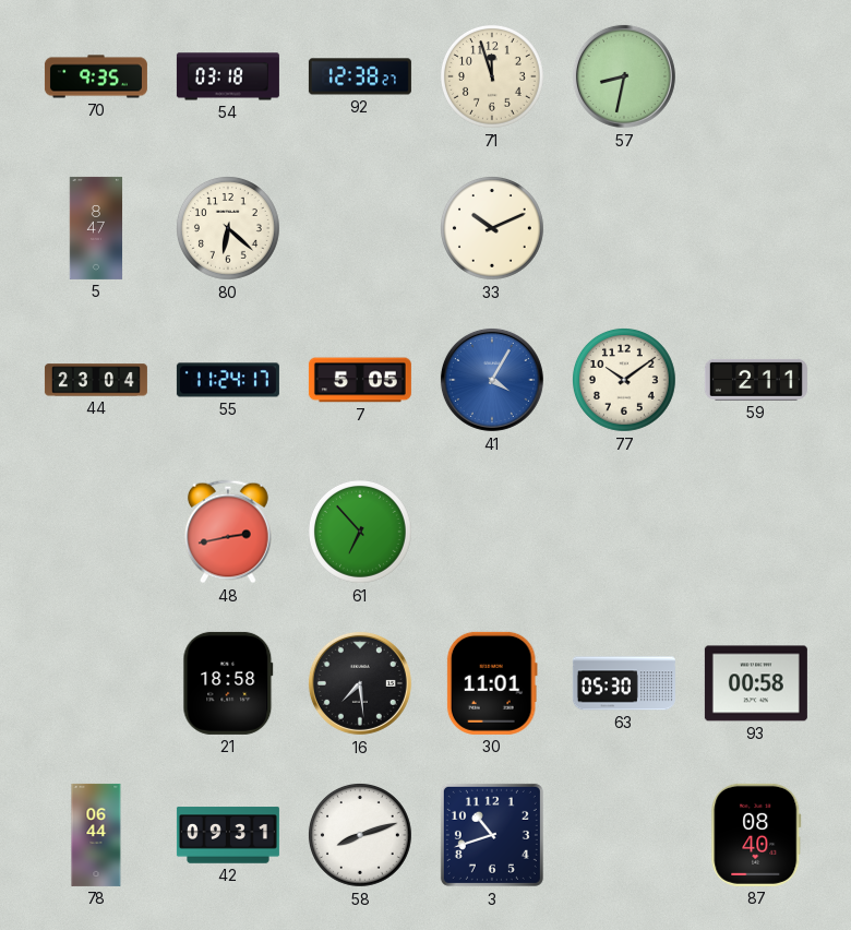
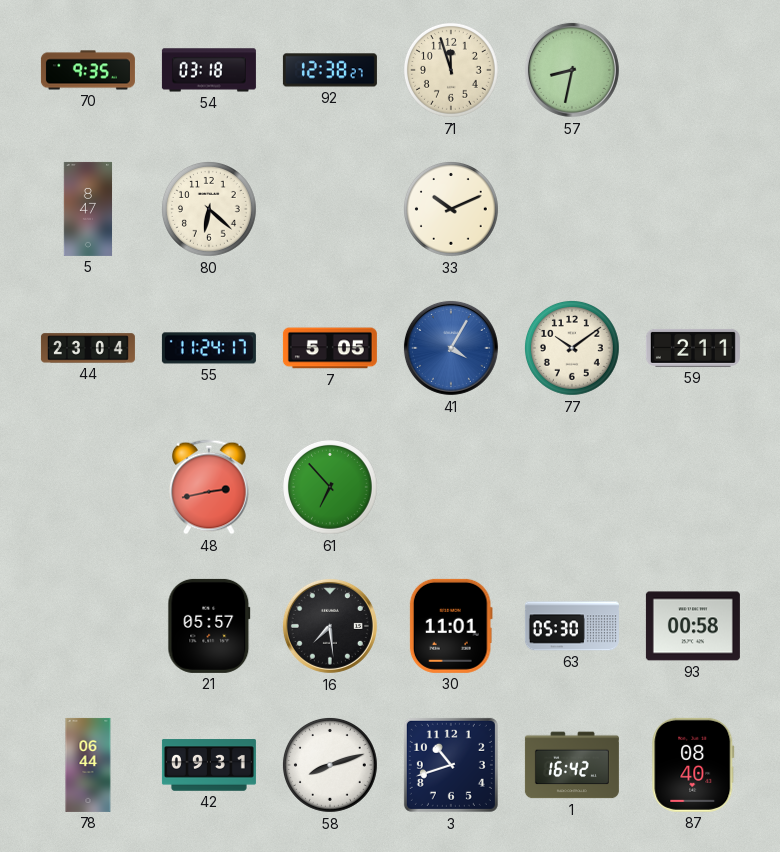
21: 18:58 -> 05:57
1: none -> 16:42
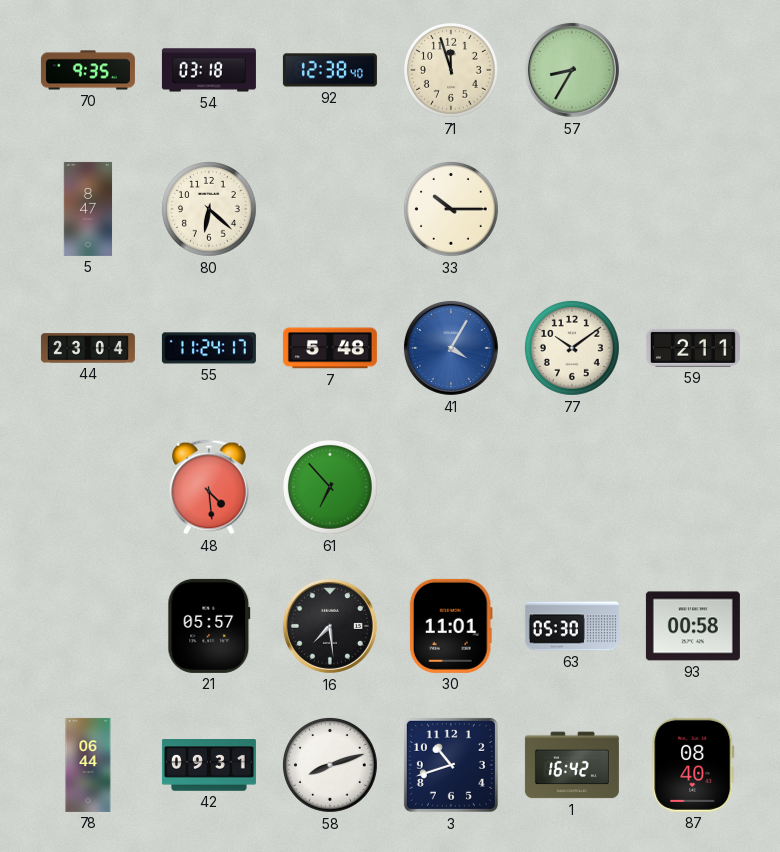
92: 12:38:27 -> 12:38:40
57: 8:32 -> 8:35
33: 10:11 -> 10:15
7: 5:05 -> 5:48
48: 2:43 -> 4:29
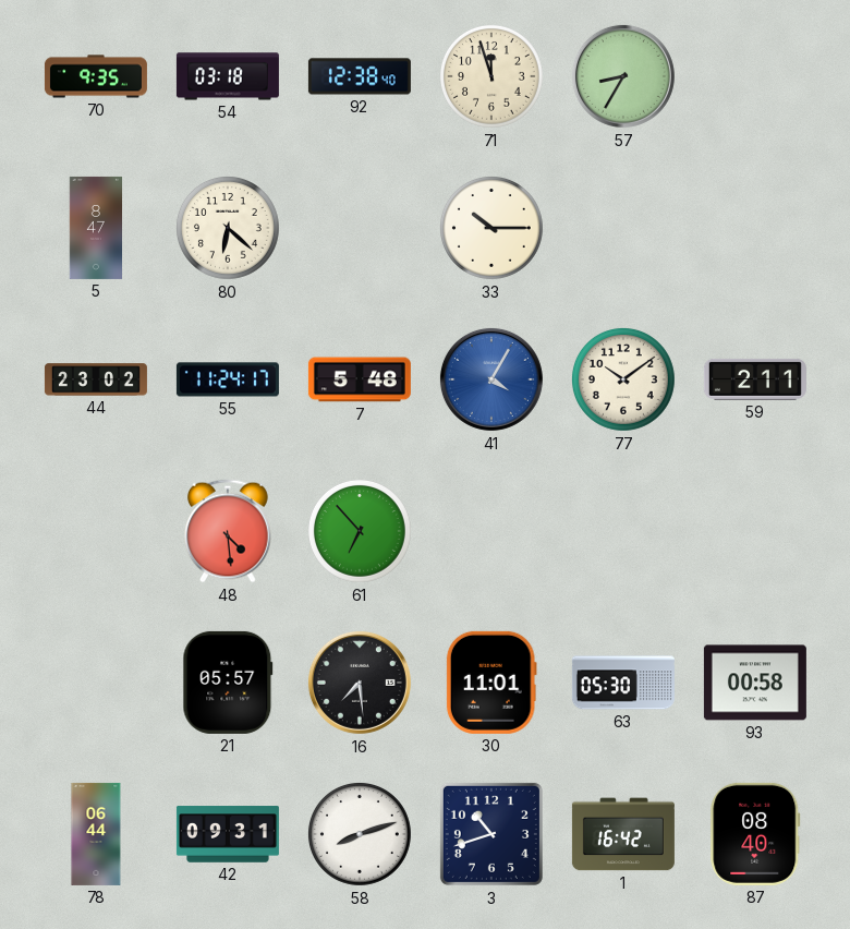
44: 23:04 -> 23:02
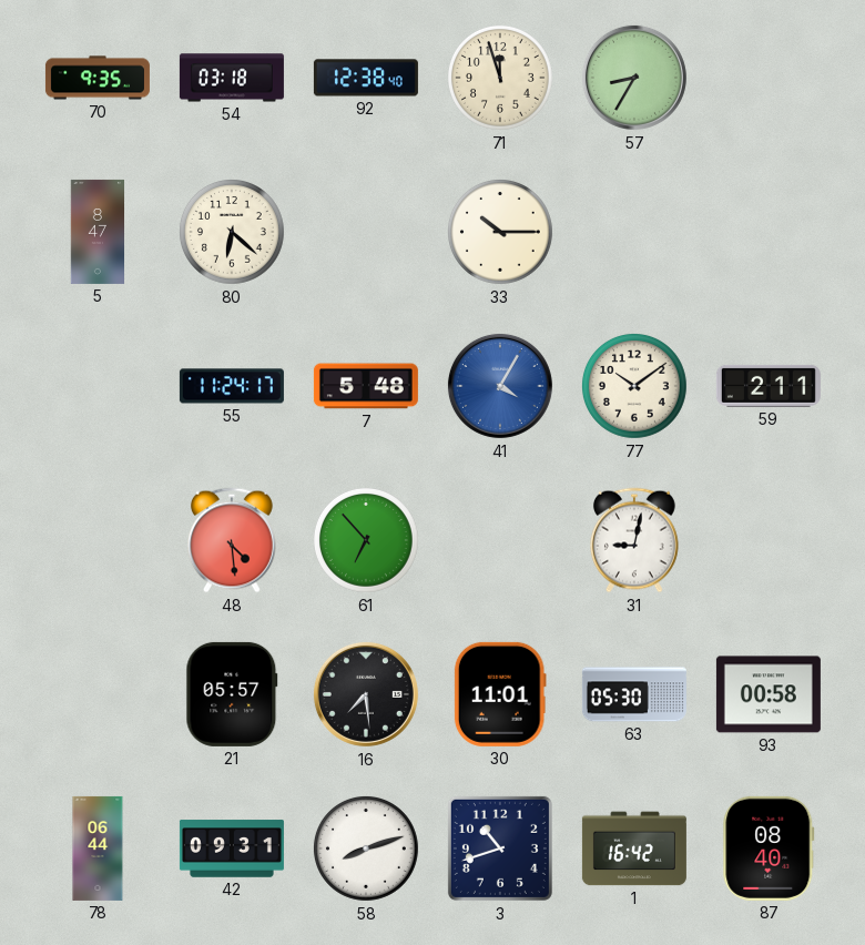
44: 23:02 -> none
31: none -> 9:02
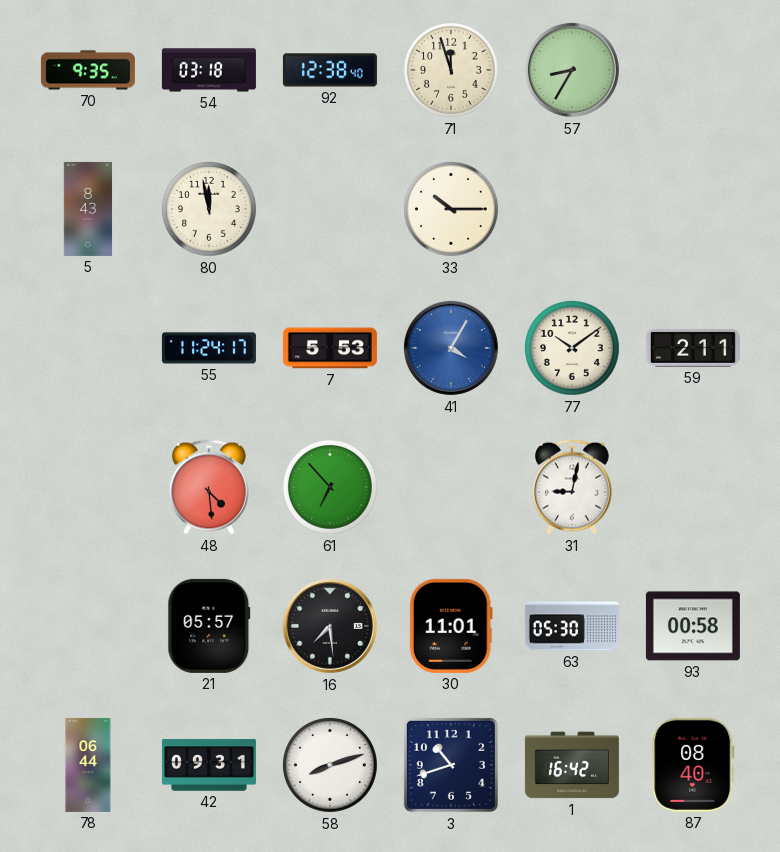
5: 8:47 -> 8:43
80: 6:22 -> 11:58
7: 5:48 -> 5:53
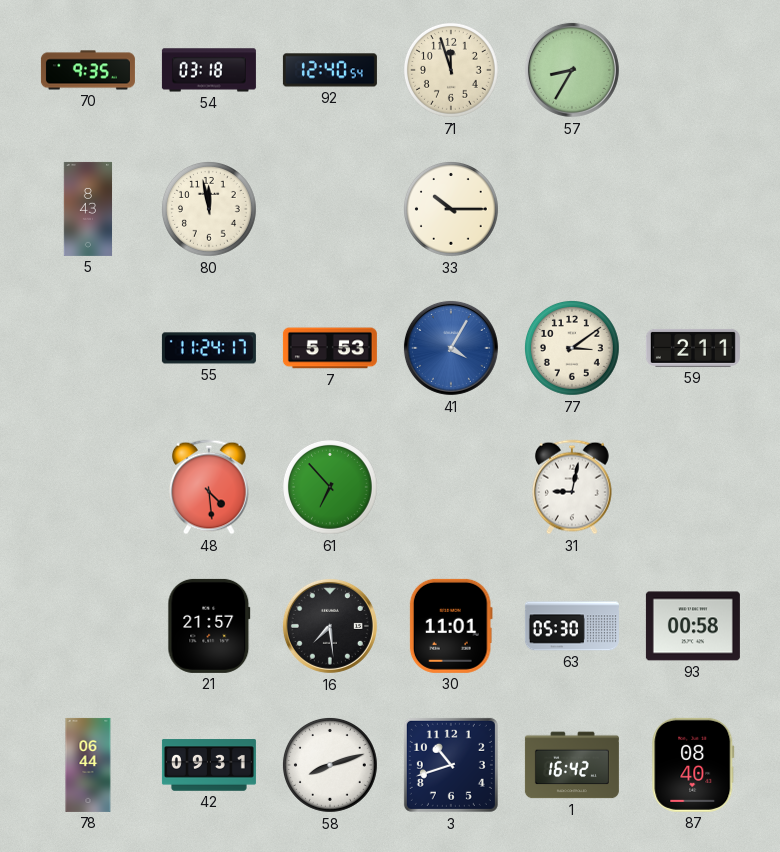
92: 12:38 -> 12:40
77: 10:09 -> 3:09
21: 05:57 -> 21:57
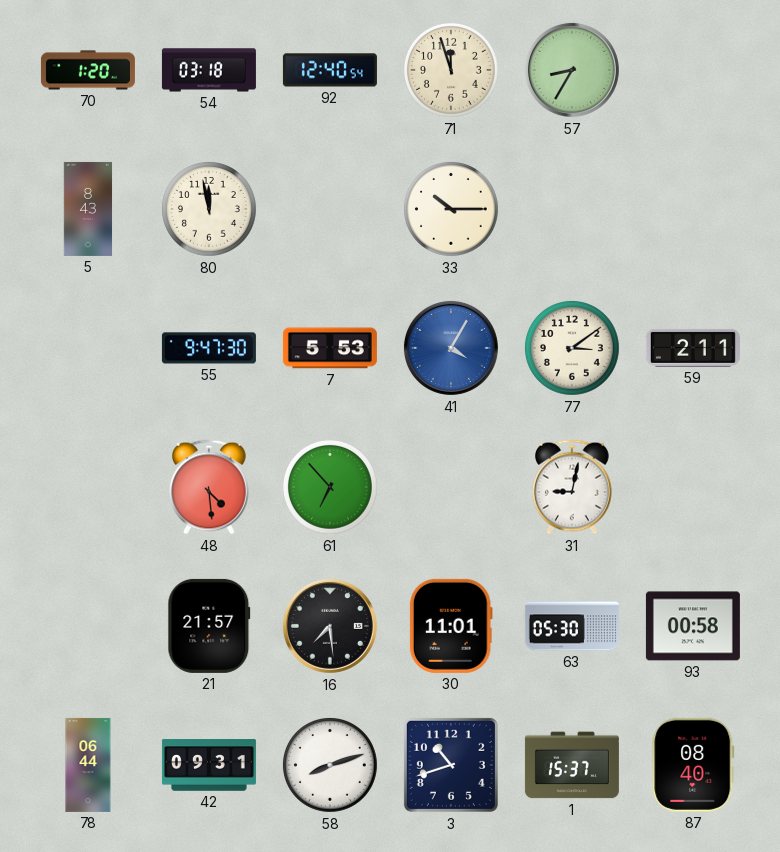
70: 9:35 -> 1:20
55: 11:24 -> 9:47
1: 16:42 -> 15:37
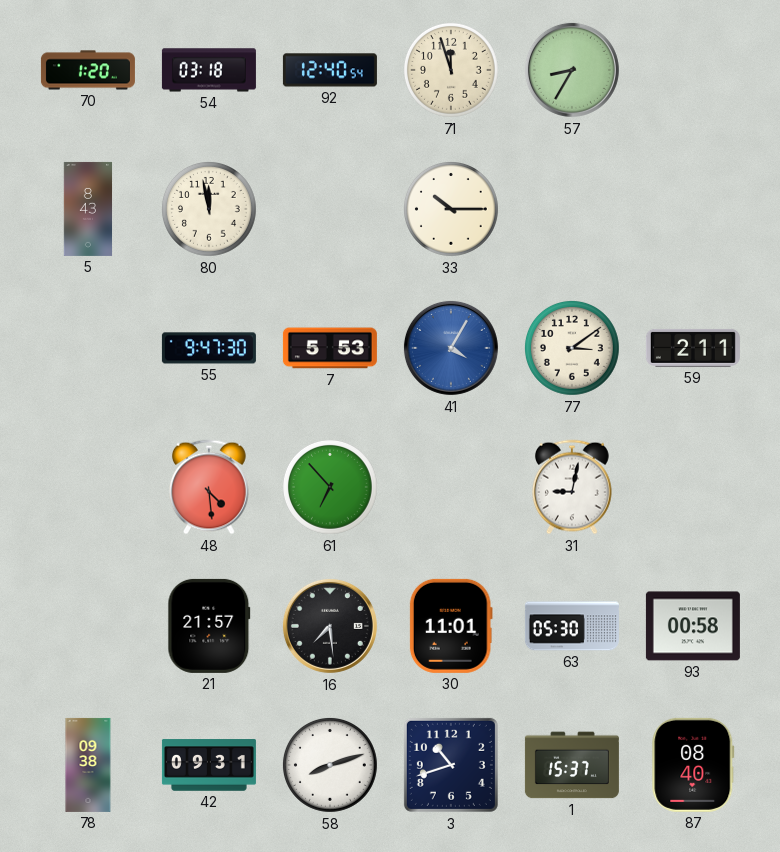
78: 06:44 -> 09:38
